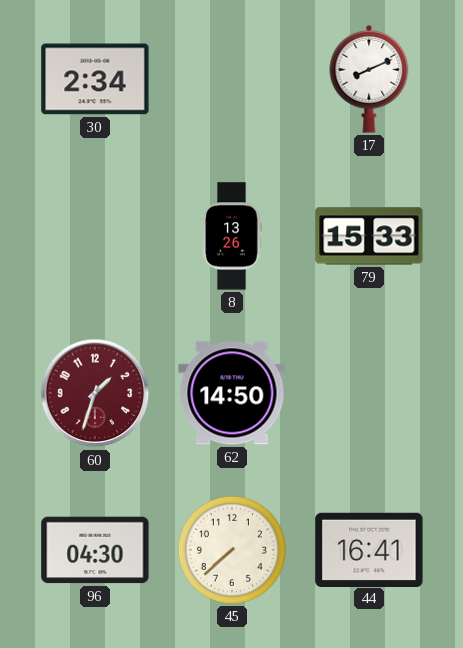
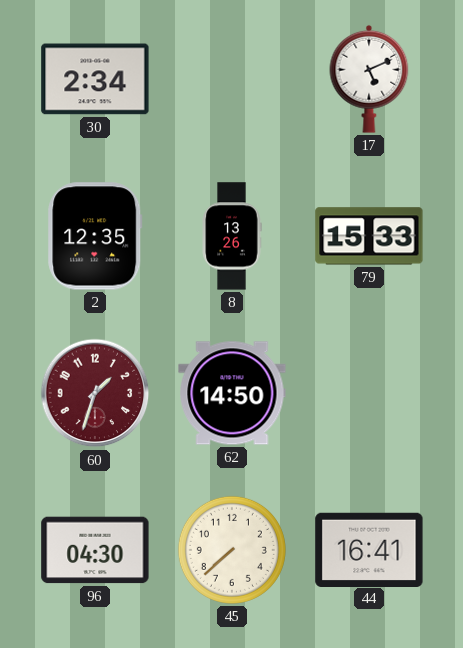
17: 8:11 -> 5:11
2: none -> 12:35
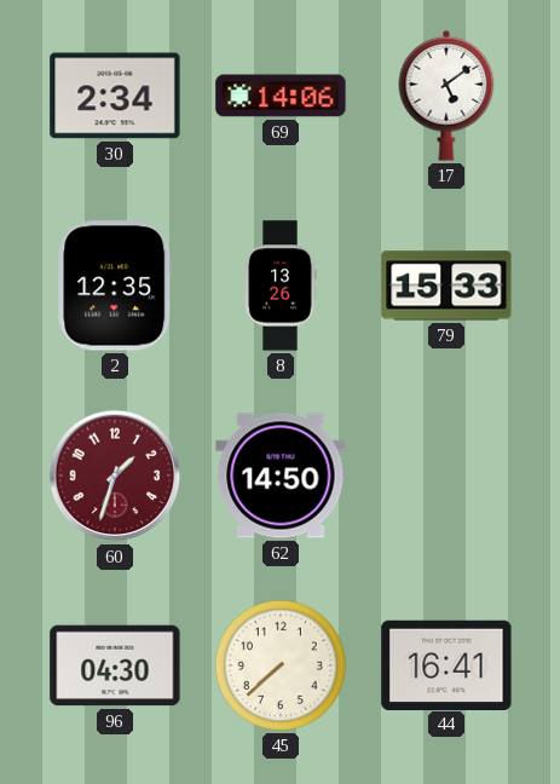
69: none -> 14:06
17: 5:11 -> 5:09
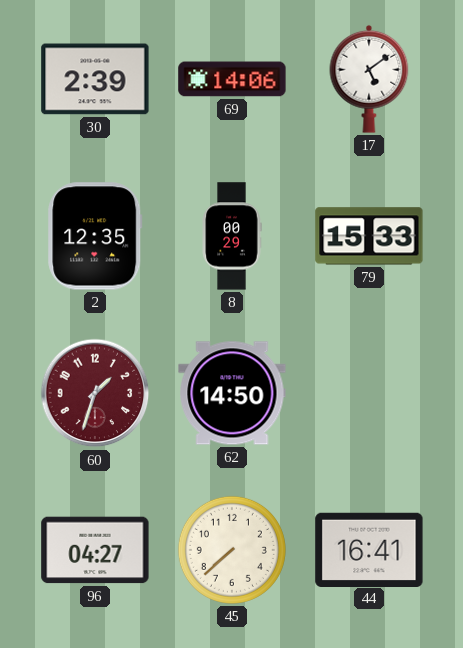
30: 2:34 -> 2:39
8: 13:26 -> 00:29
96: 04:30 -> 04:27
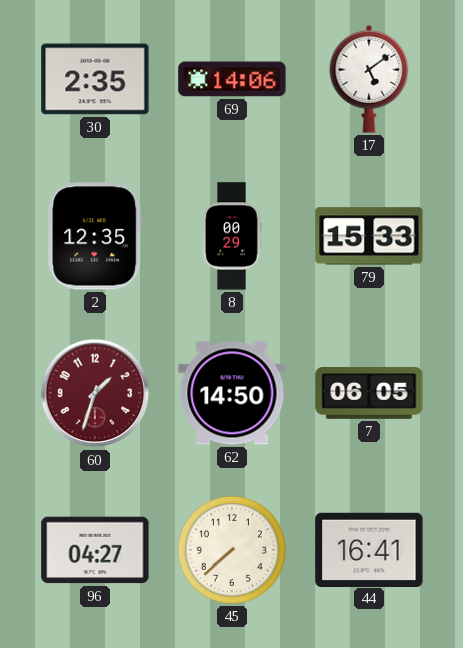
30: 2:39 -> 2:35
7: none -> 06:05
